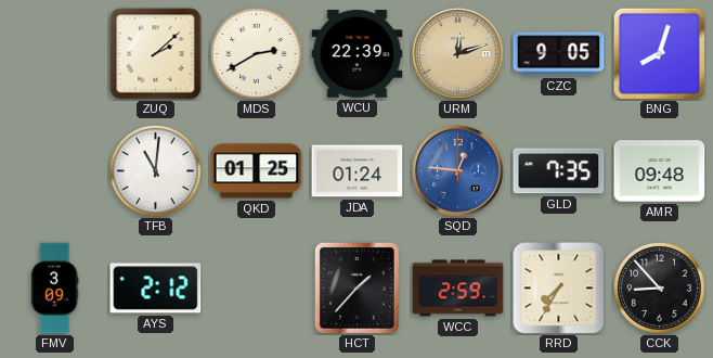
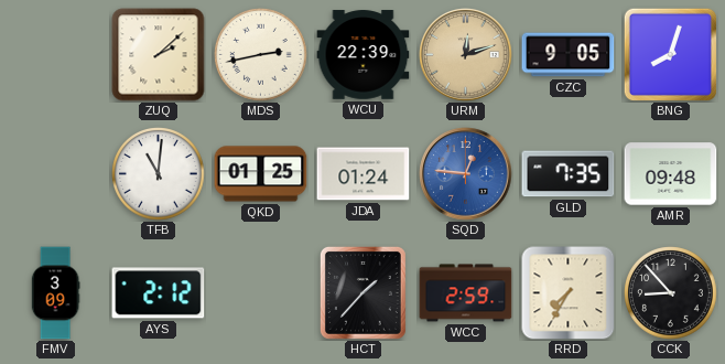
MDS: 2:40 -> 2:43
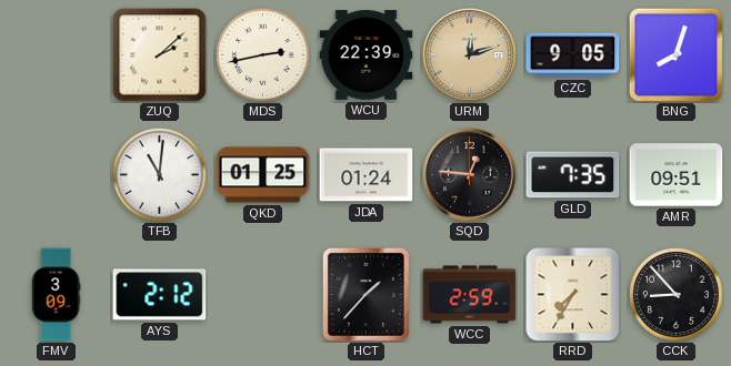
SQD dial: blue -> black
AMR: 09:48 -> 09:51
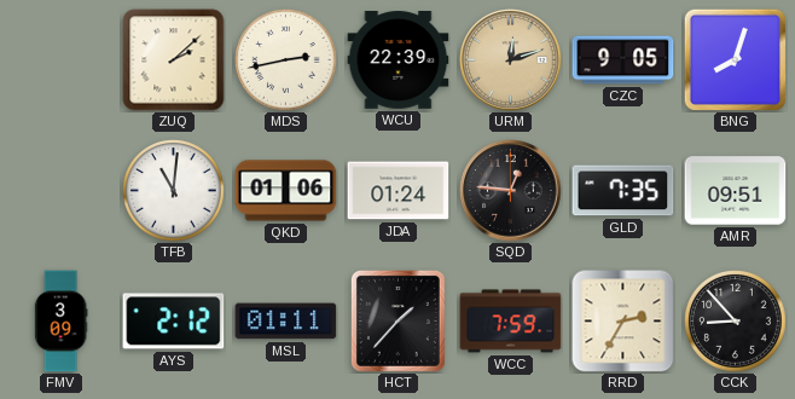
QKD: 01:25 -> 01:06
MSL: none -> 01:11
WCC: 2:59 -> 7:59
RRD: 7:35 -> 2:35
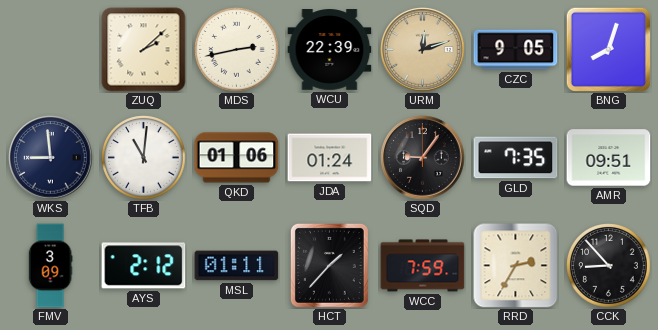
WKS: none -> 8:59
SQD: 12:46 -> 9:06
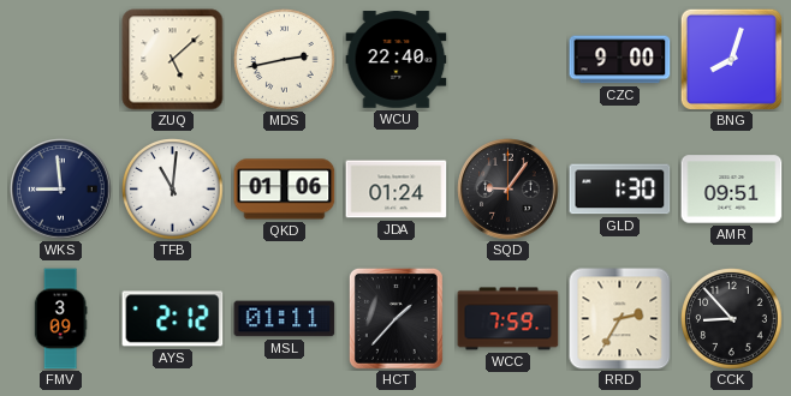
ZUQ: 2:08 -> 5:08
WCU: 22:39 -> 22:40
URM: 12:12 -> none
CZC: 9:05 -> 9:00
GLD: 7:35 -> 1:30
